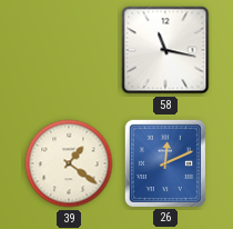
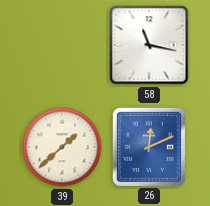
39: 1:21 -> 1:38
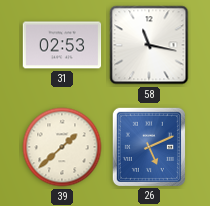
31: none -> 02:53
26: 12:11 -> 5:11
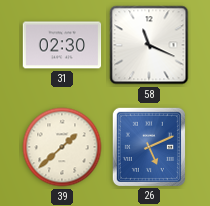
31: 02:53 -> 02:30
58: 11:17 -> 11:19
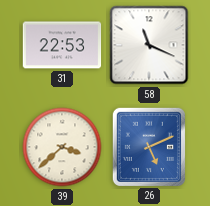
31: 02:30 -> 22:53
39: 1:38 -> 3:38
